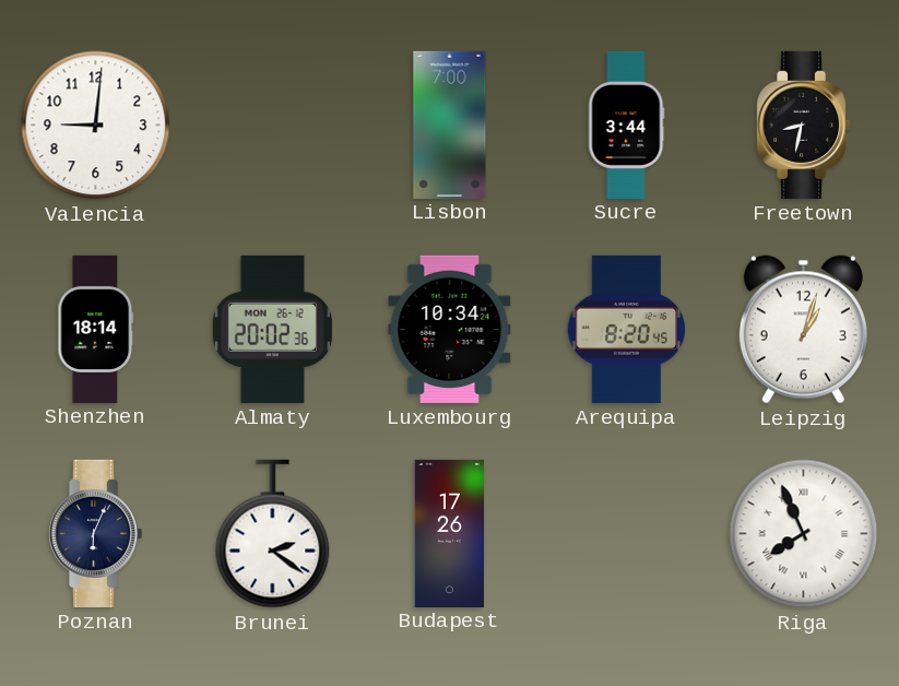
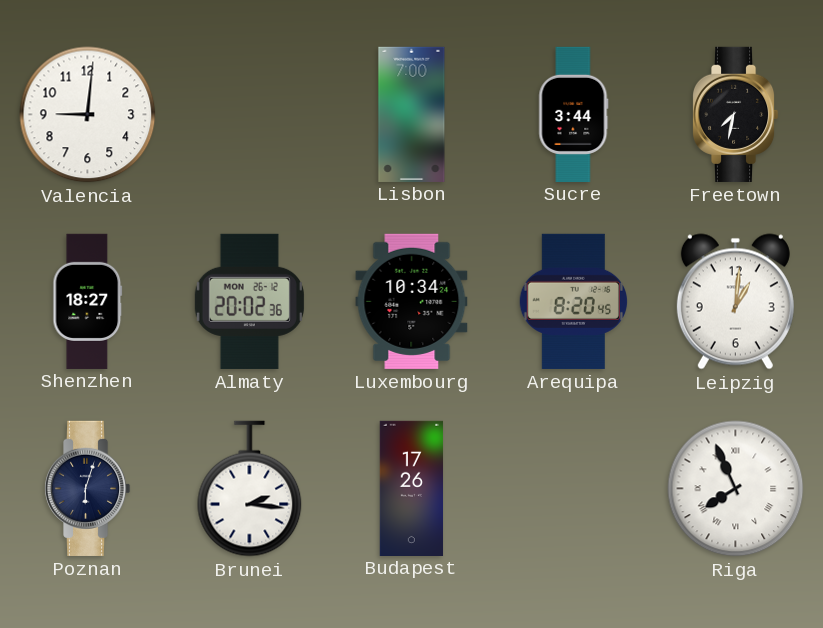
Freetown: 8:32 -> 7:32
Shenzhen: 18:14 -> 18:27
Leipzig: 1:03 -> 1:01
Poznan: 6:04 -> 6:03
Brunei: 2:21 -> 2:16
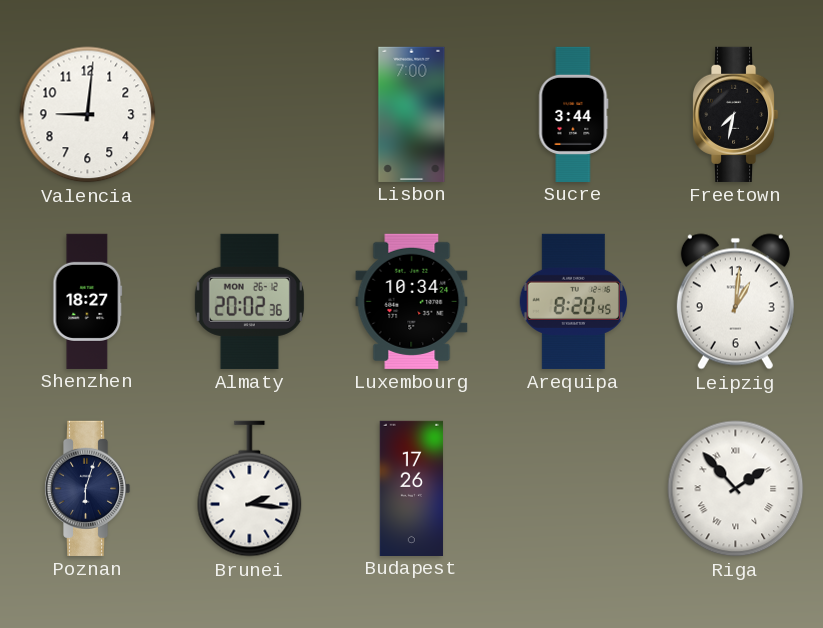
Riga: 7:56 -> 1:53
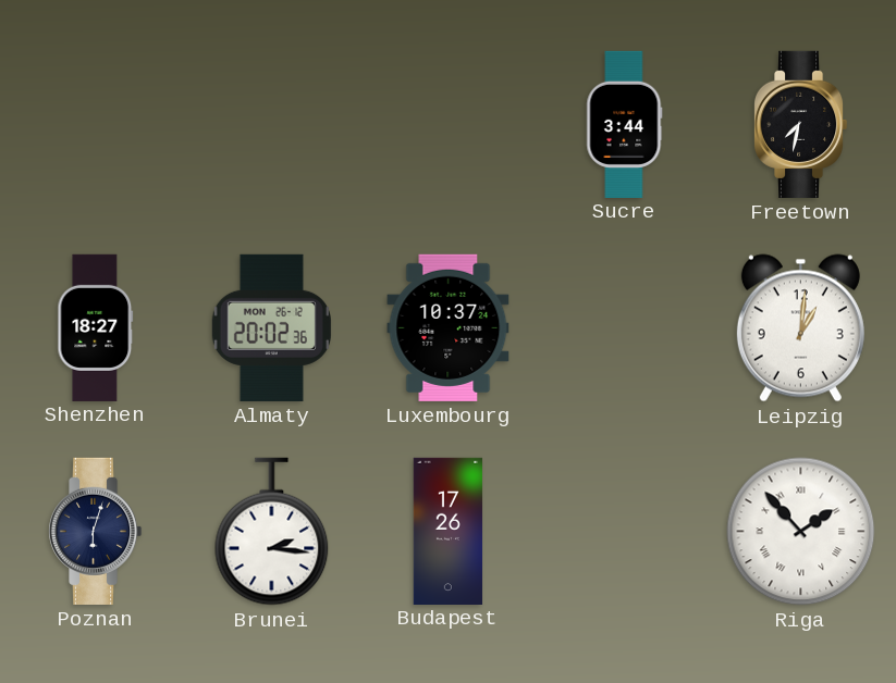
Valencia: 9:01 -> none
Lisbon: 7:00 -> none
Luxembourg: 10:34 -> 10:37
Arequipa: 8:20 -> none
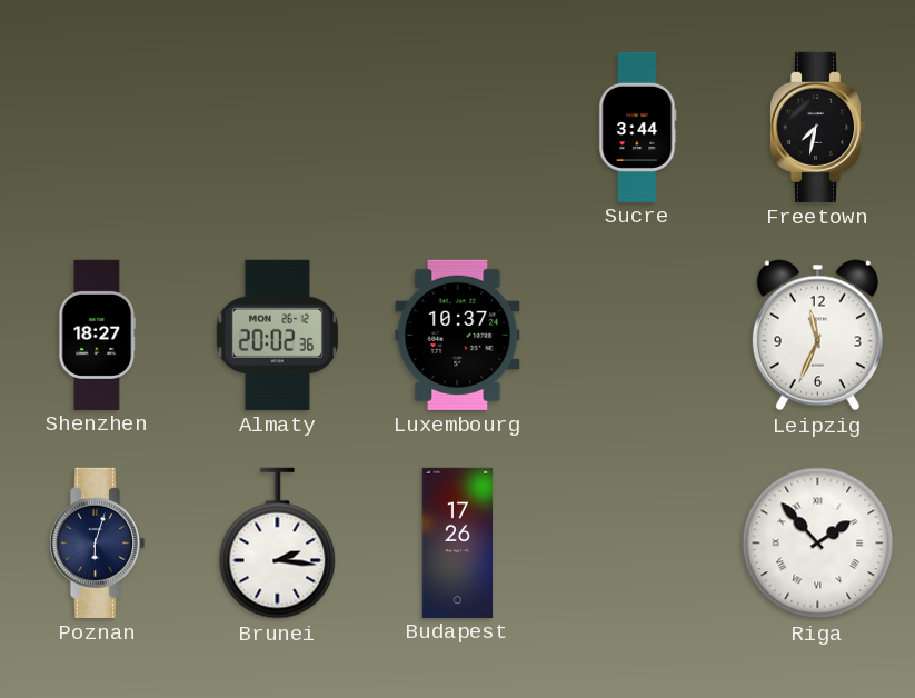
Leipzig: 1:01 -> 11:34
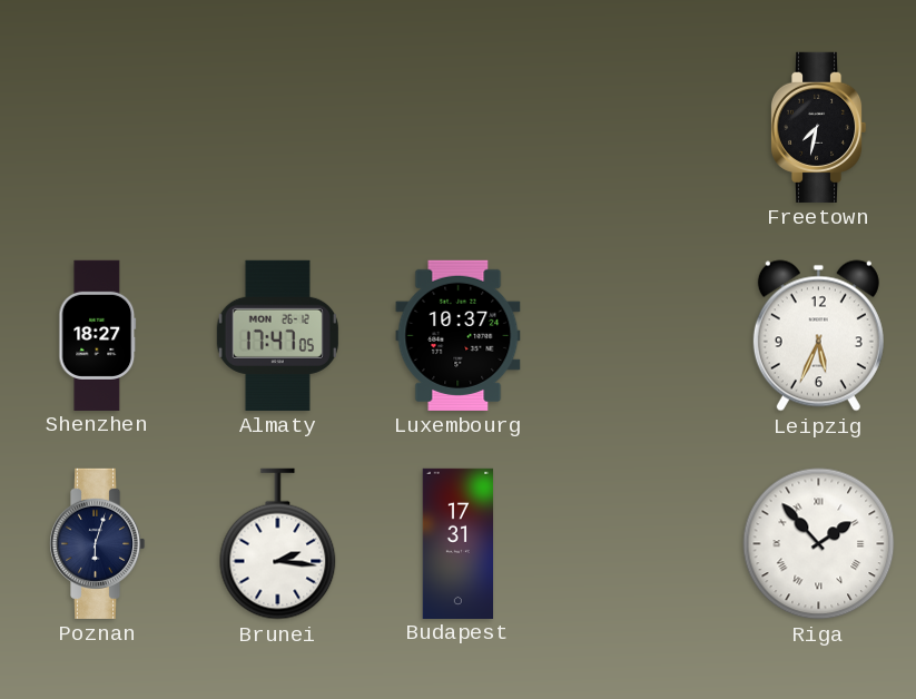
Sucre: 3:44 -> none
Almaty: 20:02 -> 17:47
Leipzig: 11:34 -> 5:34
Budapest: 17:26 -> 17:31
